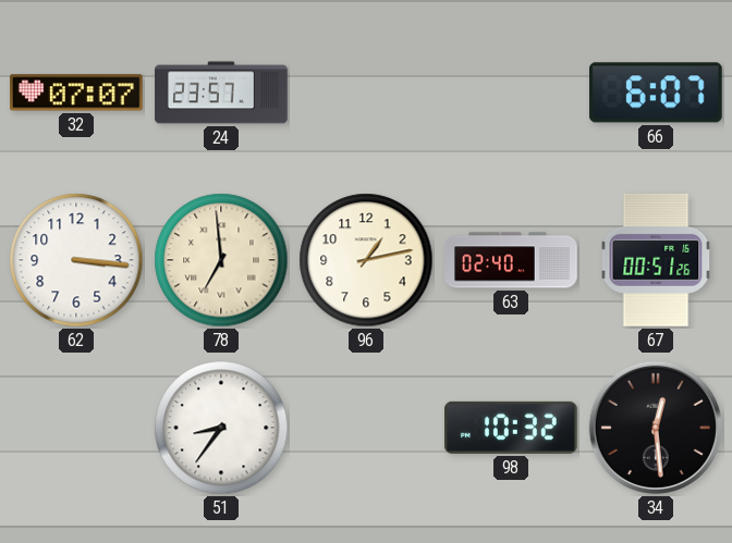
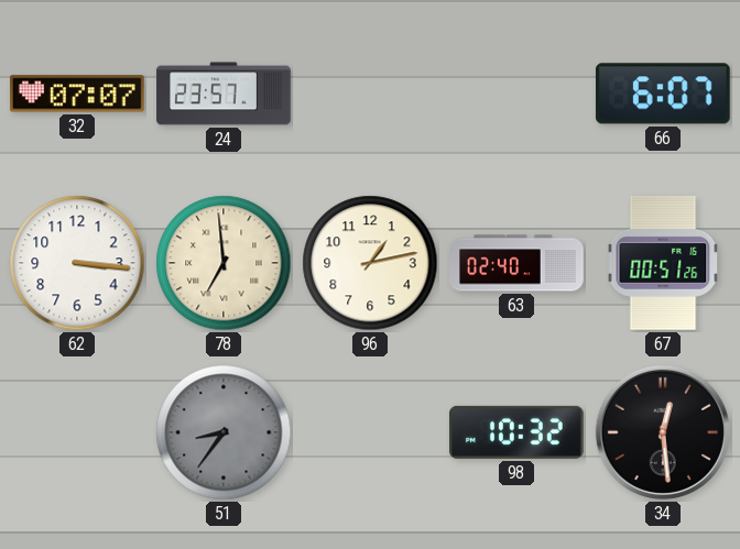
51 dial: white -> grey
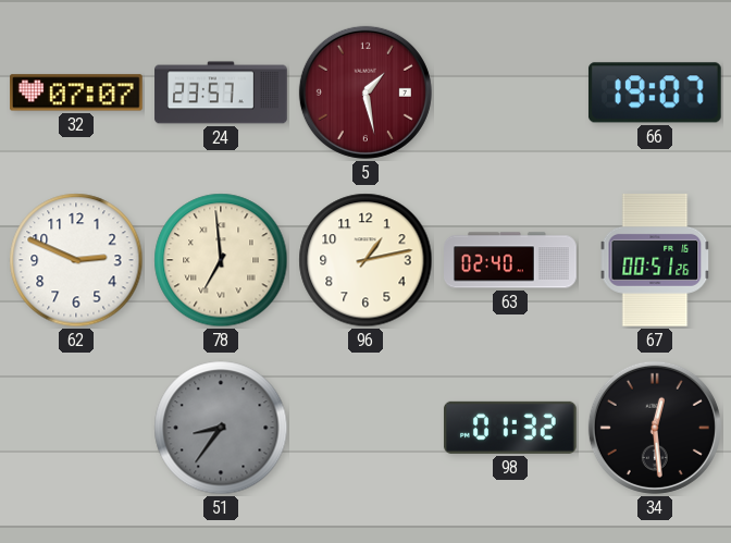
5: none -> 1:28
66: 6:07 -> 19:07
62: 3:16 -> 2:49
98: 10:32 -> 01:32
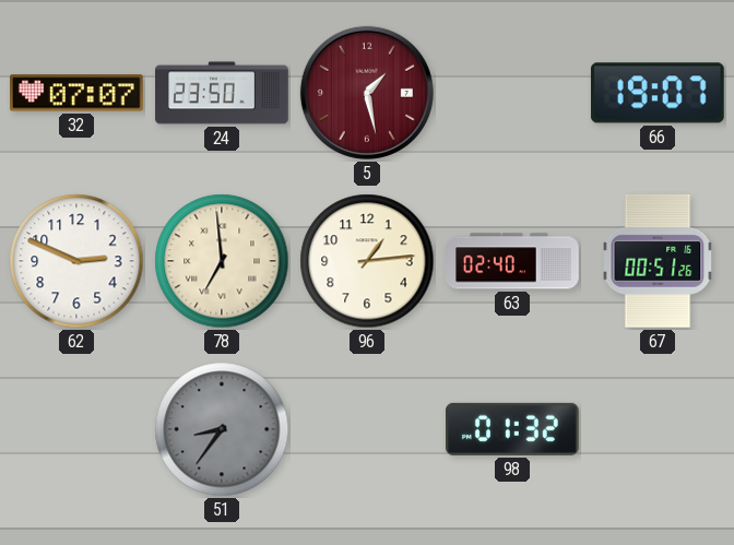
24: 23:57 -> 23:50
96: 1:13 -> 1:14
34: 12:29 -> none
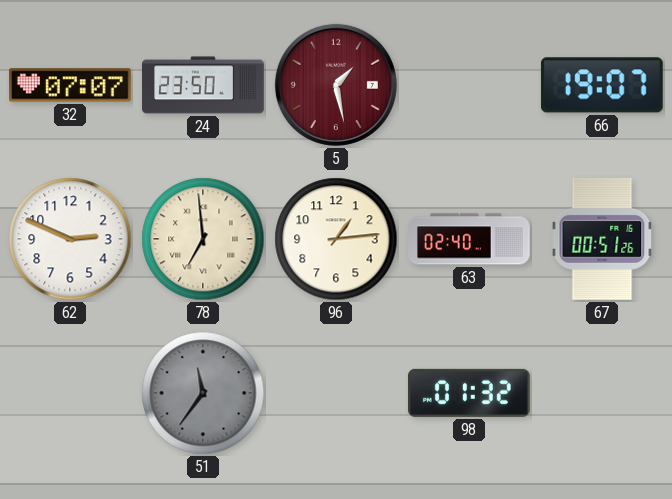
51: 8:36 -> 11:36
